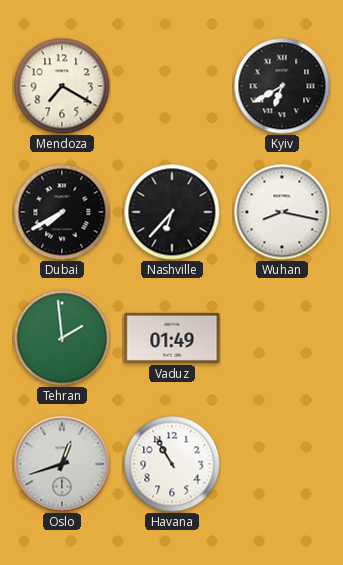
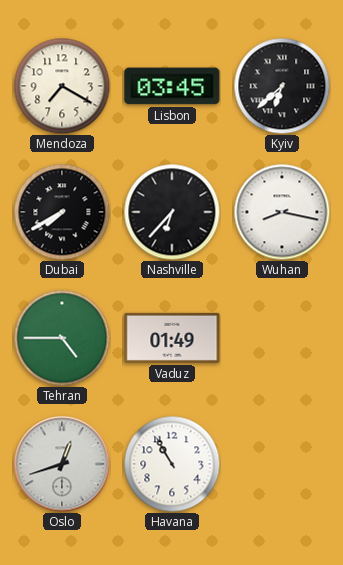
Lisbon: none -> 03:45
Kyiv: 6:40 -> 6:38
Tehran: 1:59 -> 4:45
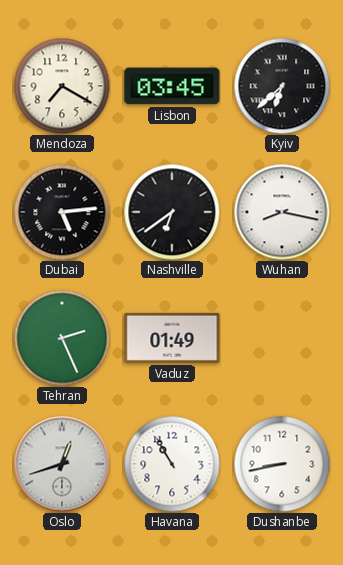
Dubai: 7:40 -> 5:14
Nashville: 6:37 -> 6:39
Tehran: 4:45 -> 2:26
Dushanbe: none -> 8:43
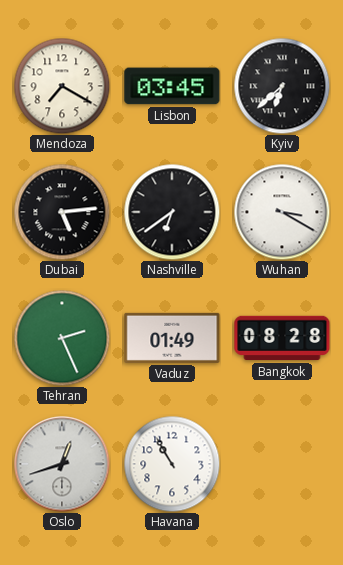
Wuhan: 8:17 -> 3:20
Bangkok: none -> 08:28
Dushanbe: 8:43 -> none
